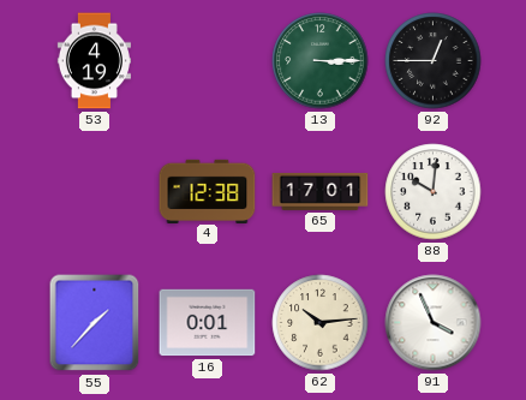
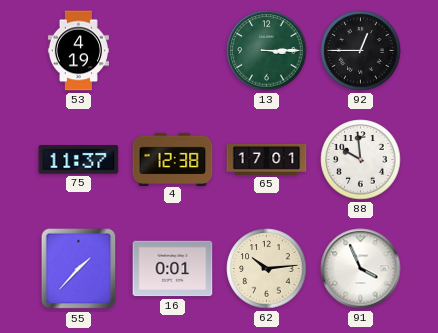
75: none -> 11:37
88: 10:01 -> 9:59
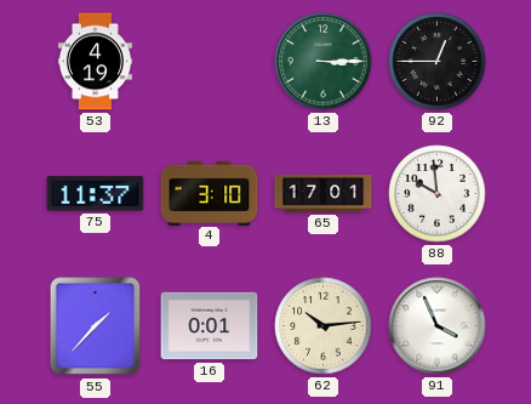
4: 12:38 -> 3:10
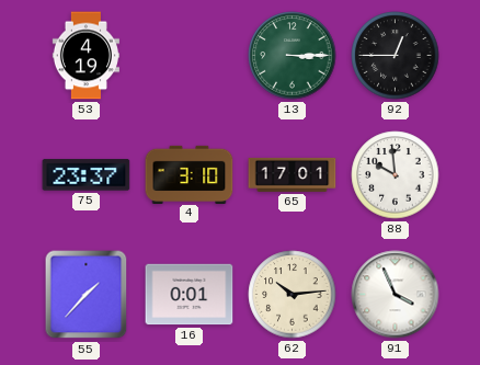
75: 11:37 -> 23:37
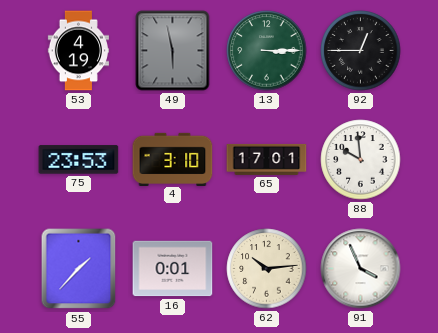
49: none -> 5:58
75: 23:37 -> 23:53
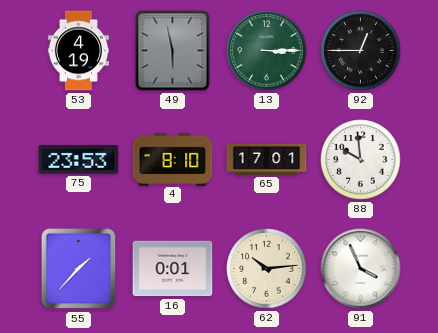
4: 3:10 -> 8:10
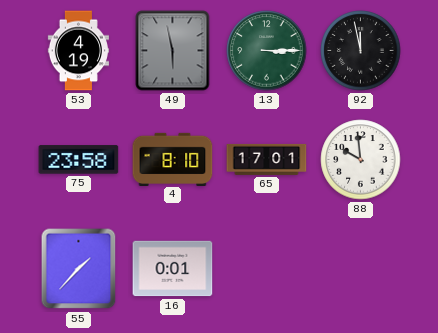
92: 12:45 -> 11:58
75: 23:53 -> 23:58
62: 10:14 -> none
91: 3:56 -> none
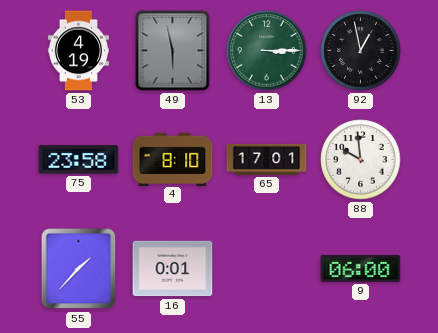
92: 11:58 -> 12:58
9: none -> 06:00
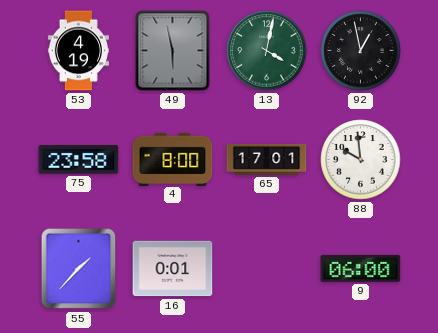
13: 3:15 -> 4:02
4: 8:10 -> 8:00
